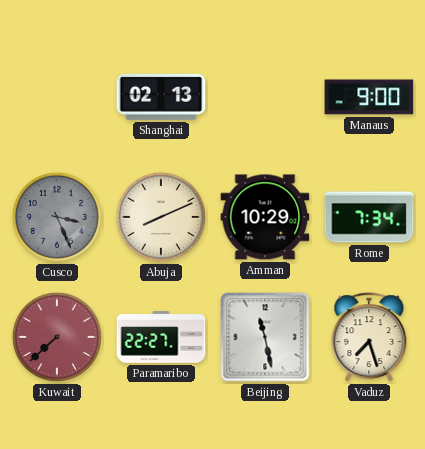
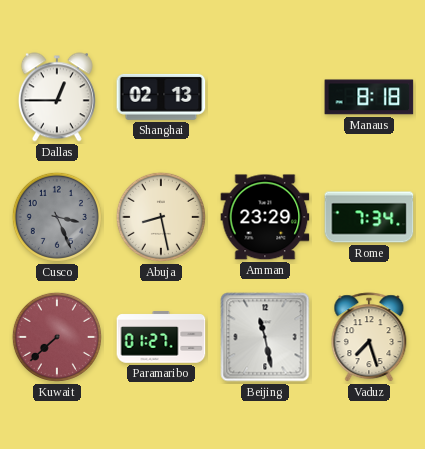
Dallas: none -> 12:45
Manaus: 9:00 -> 8:18
Abuja: 8:11 -> 8:28
Amman: 10:29 -> 23:29
Paramaribo: 22:27 -> 01:27
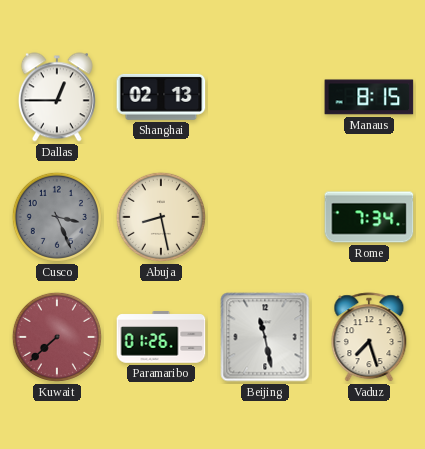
Manaus: 8:18 -> 8:15
Amman: 23:29 -> none
Paramaribo: 01:27 -> 01:26
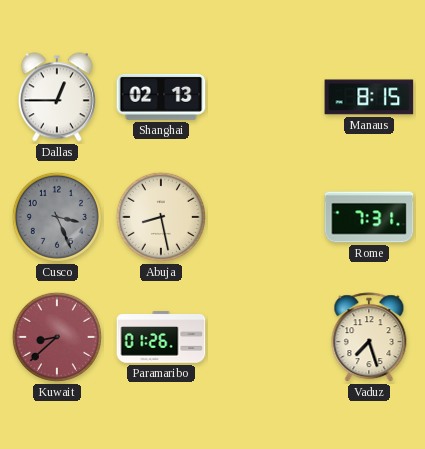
Rome: 7:34 -> 7:31
Kuwait: 7:38 -> 8:38
Beijing: 11:28 -> none
